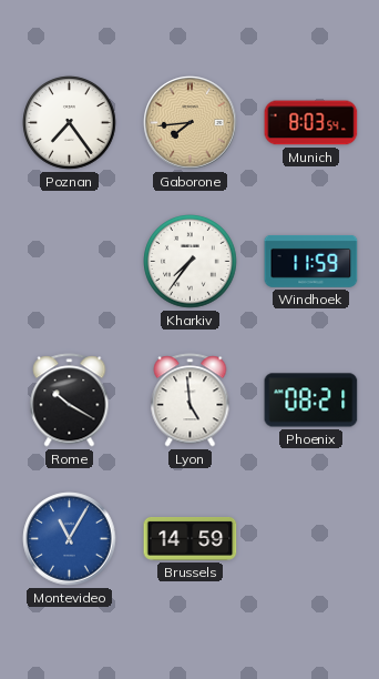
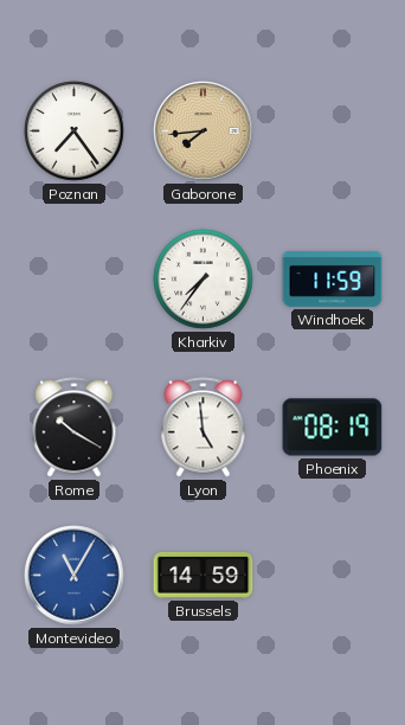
Munich: 8:03 -> none
Phoenix: 08:21 -> 08:19
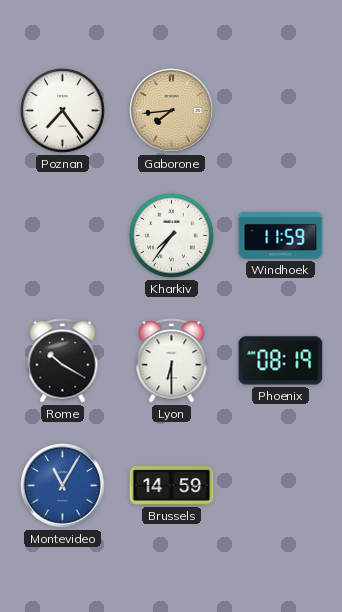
Lyon: 4:59 -> 6:30
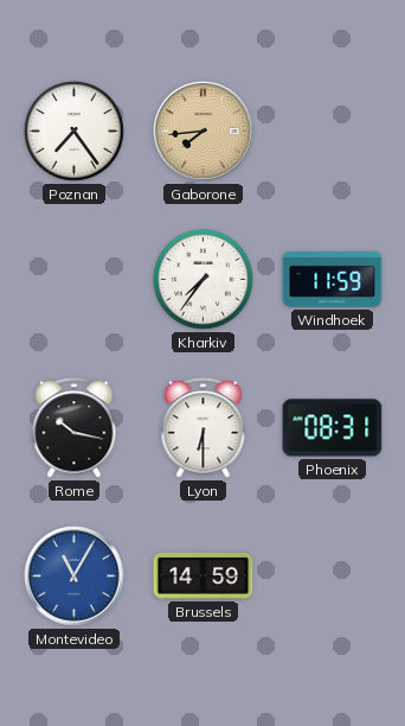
Rome: 10:20 -> 10:17
Phoenix: 08:19 -> 08:31
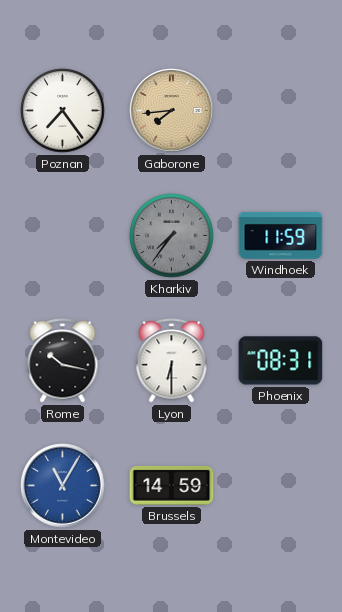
Kharkiv dial: white -> grey
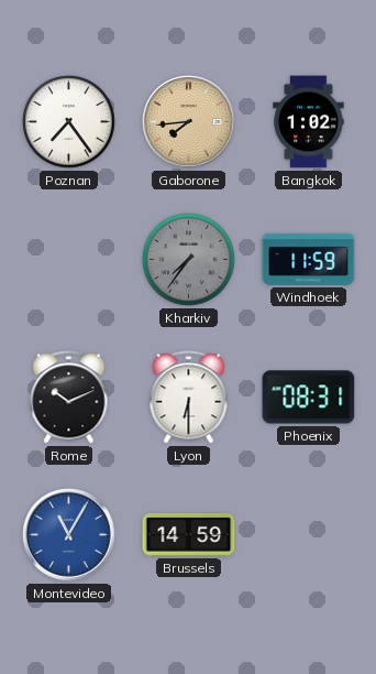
Bangkok: none -> 1:02
Rome: 10:17 -> 10:11
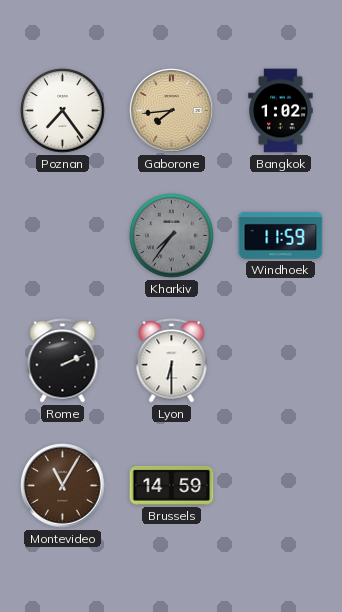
Rome: 10:11 -> 2:11
Phoenix: 08:31 -> none
Montevideo dial: blue -> brown
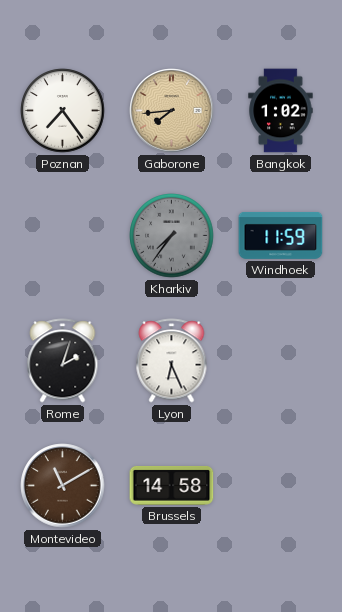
Rome: 2:11 -> 2:03
Lyon: 6:30 -> 6:26
Montevideo: 11:05 -> 11:10
Brussels: 14:59 -> 14:58
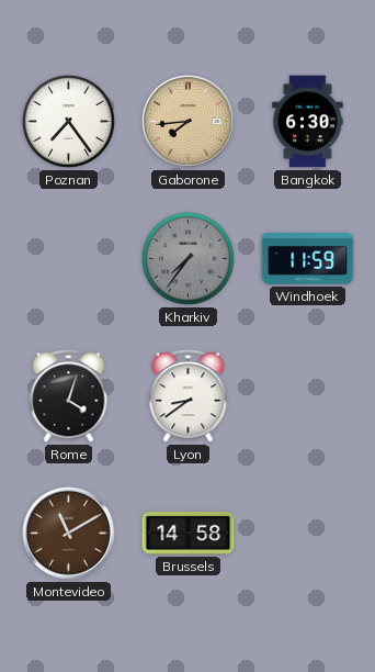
Bangkok: 1:02 -> 6:30
Rome: 2:03 -> 4:03
Lyon: 6:26 -> 8:39
